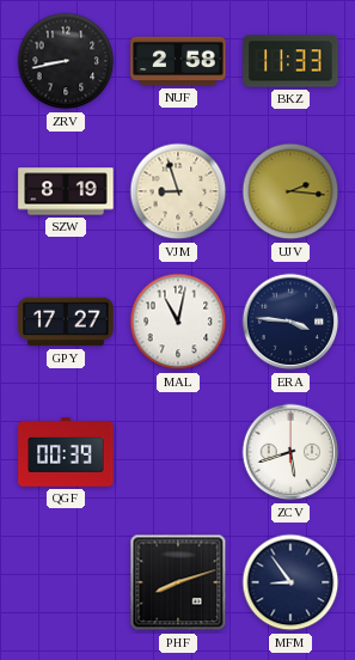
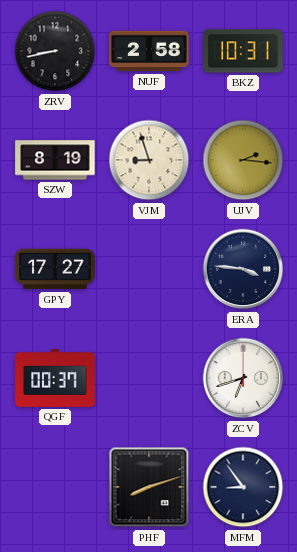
BKZ: 11:33 -> 10:31
MAL: 11:02 -> none
QGF: 00:39 -> 00:37
ZCV: 5:42 -> 6:42
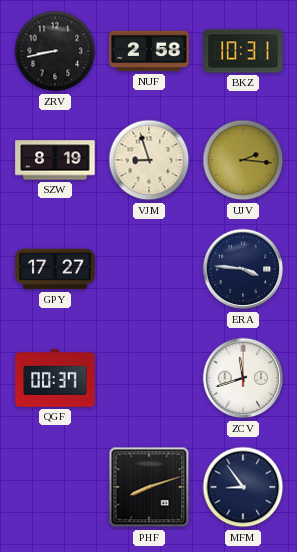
ZCV: 6:42 -> 11:42
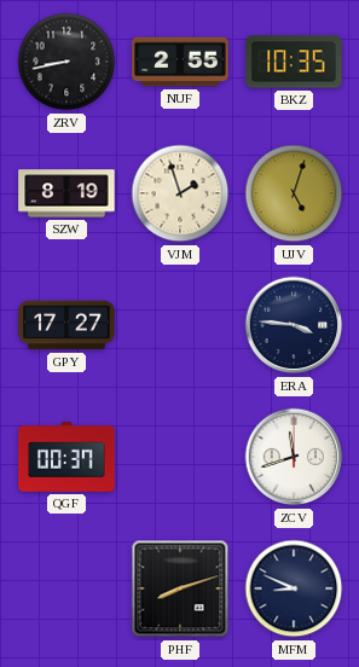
NUF: 2:58 -> 2:55
BKZ: 10:31 -> 10:35
VJM: 8:57 -> 1:57
UJV: 2:16 -> 5:03
MFM: 8:54 -> 8:49
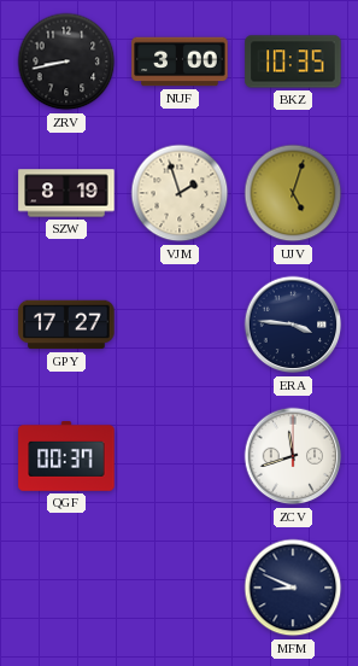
NUF: 2:55 -> 3:00
PHF: 8:12 -> none
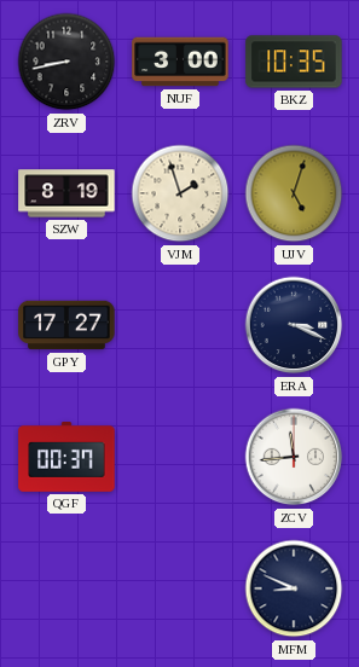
ERA: 3:46 -> 3:19
ZCV: 11:42 -> 11:44
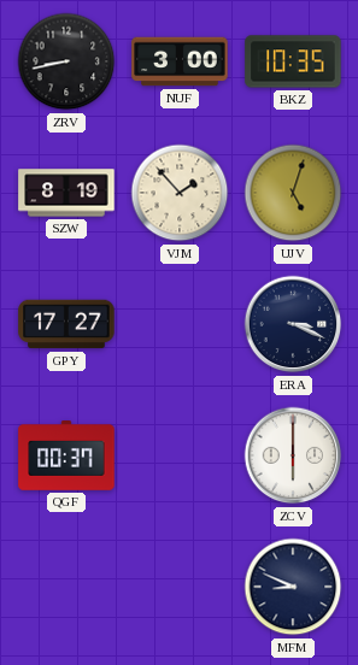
VJM: 1:57 -> 1:53
ZCV: 11:44 -> 6:00
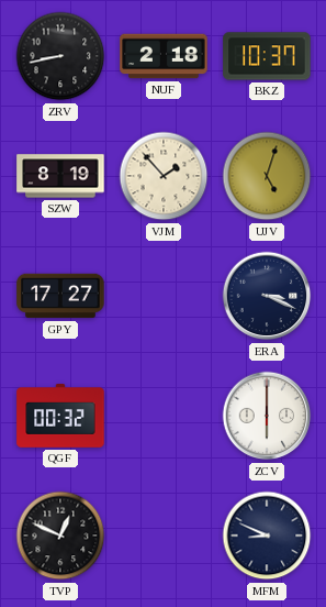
NUF: 3:00 -> 2:18
BKZ: 10:35 -> 10:37
QGF: 00:37 -> 00:32
TVP: none -> 12:49
